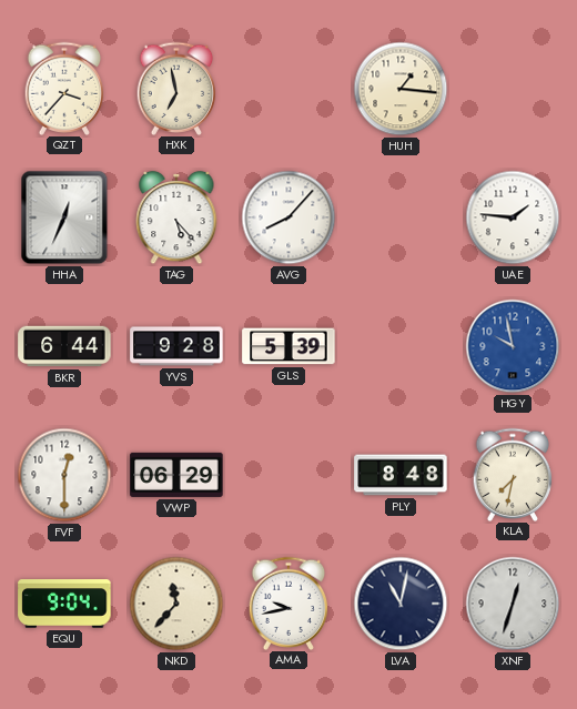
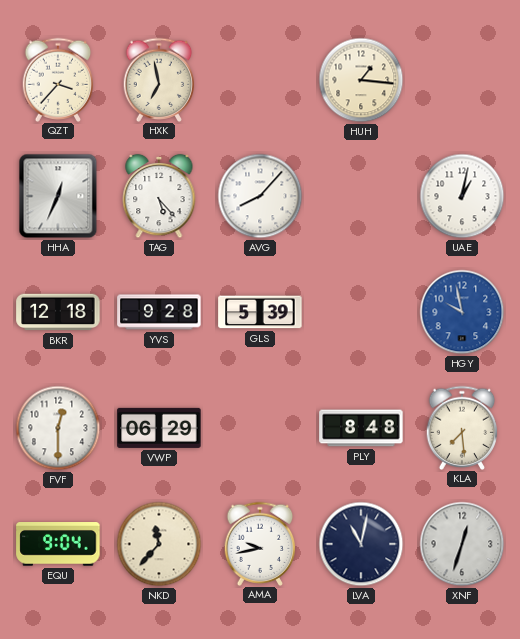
UAE: 1:46 -> 1:02
BKR: 6:44 -> 12:18
KLA: 7:32 -> 7:29
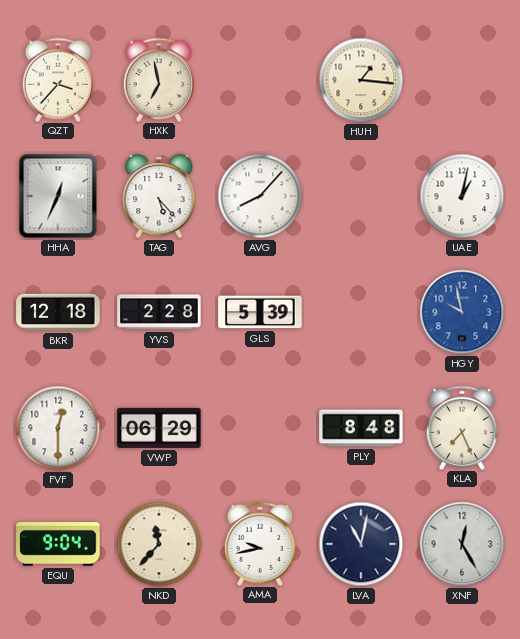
YVS: 9:28 -> 2:28
KLA: 7:29 -> 7:26
XNF: 12:33 -> 12:25
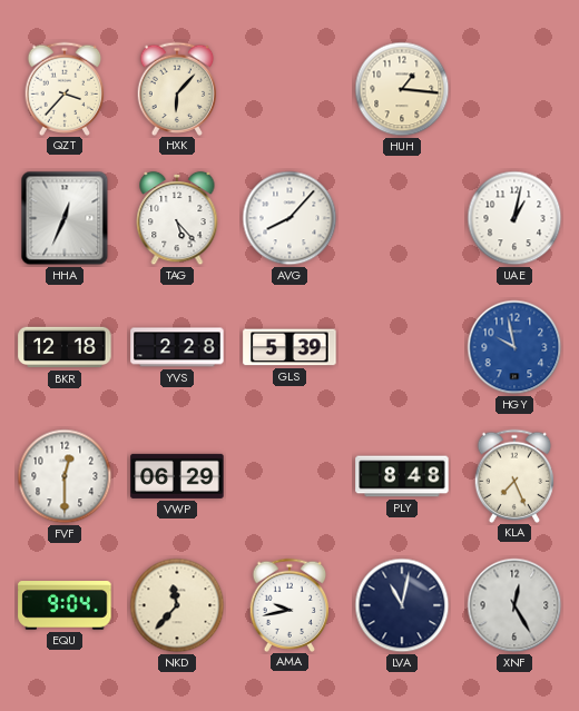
HXK: 6:58 -> 6:07
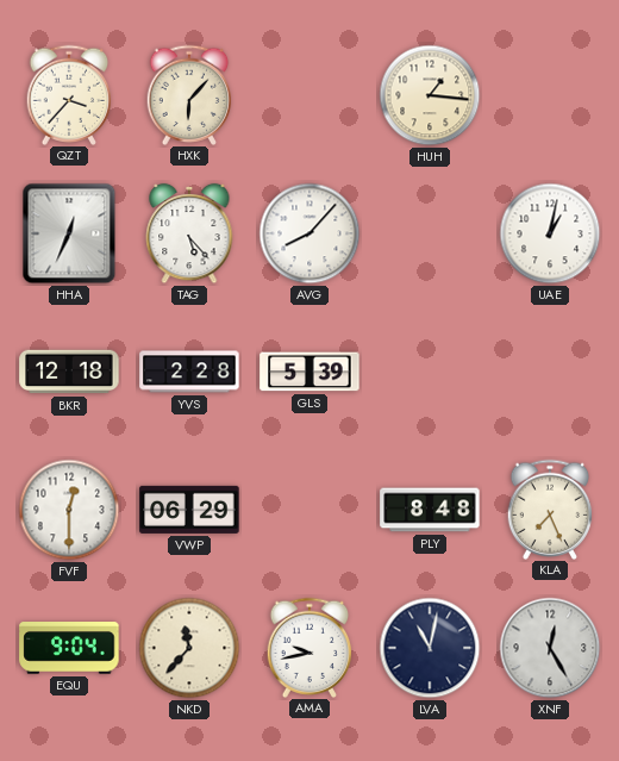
HGY: 9:58 -> none
